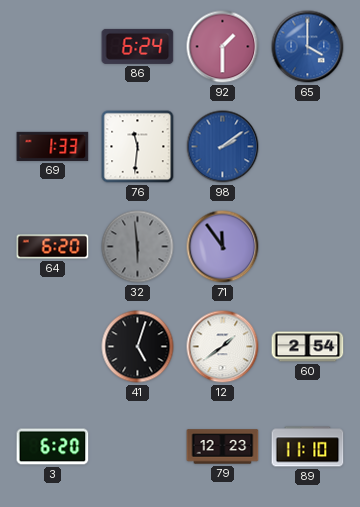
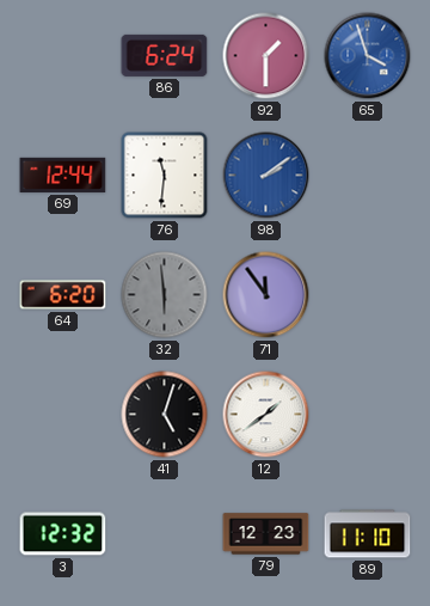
65: 4:00 -> 3:57
69: 1:33 -> 12:44
60: 2:54 -> none
3: 6:20 -> 12:32
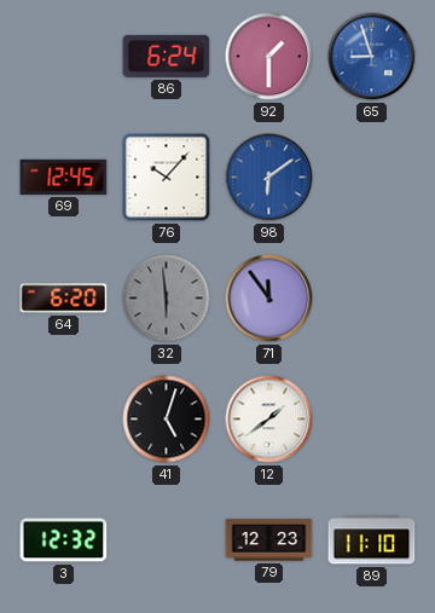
65: 3:57 -> 8:57
69: 12:44 -> 12:45
76: 11:31 -> 10:07
98: 2:09 -> 6:09
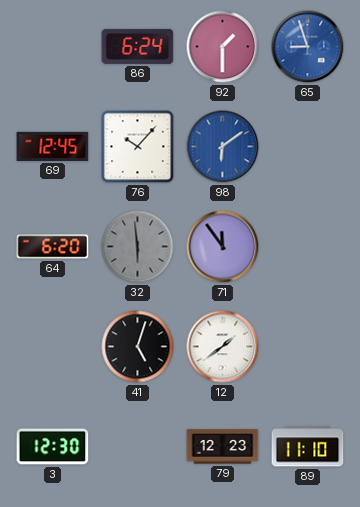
3: 12:32 -> 12:30
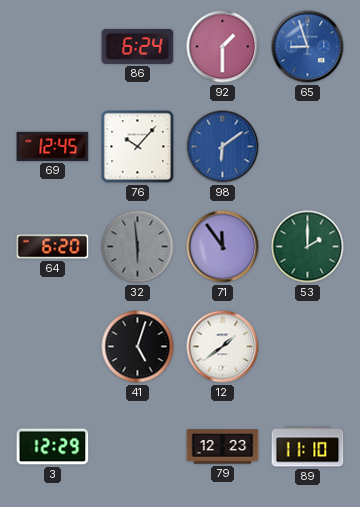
53: none -> 2:00
3: 12:30 -> 12:29
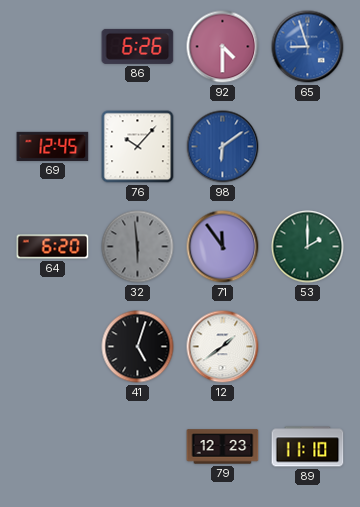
86: 6:24 -> 6:26
92: 1:30 -> 4:30
3: 12:29 -> none
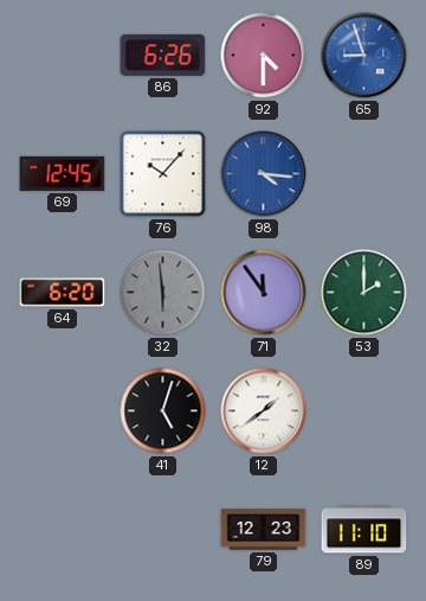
98: 6:09 -> 4:16
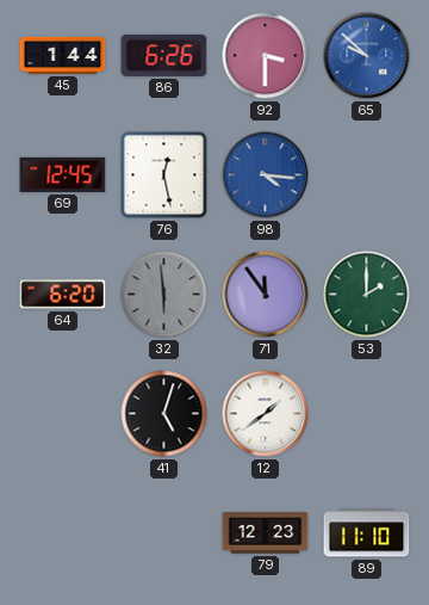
45: none -> 1:44
92: 4:30 -> 3:30
65: 8:57 -> 9:52
76: 10:07 -> 12:28
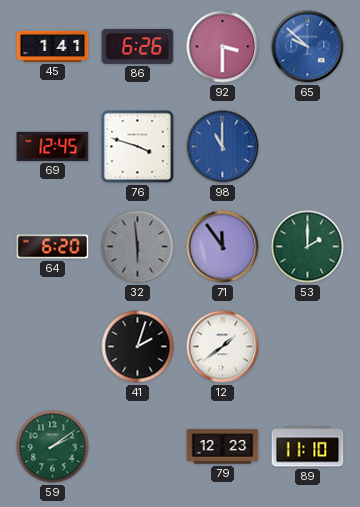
45: 1:44 -> 1:41
76: 12:28 -> 3:48
98: 4:16 -> 11:00
41: 5:03 -> 2:03
59: none -> 2:09
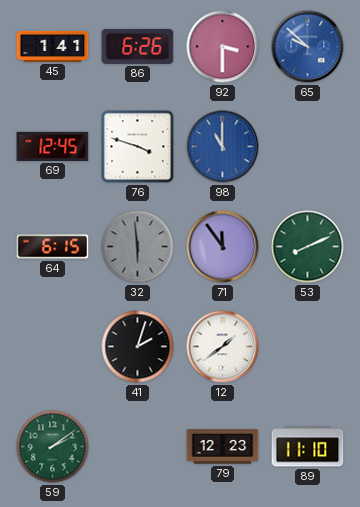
64: 6:20 -> 6:15
53: 2:00 -> 8:11
